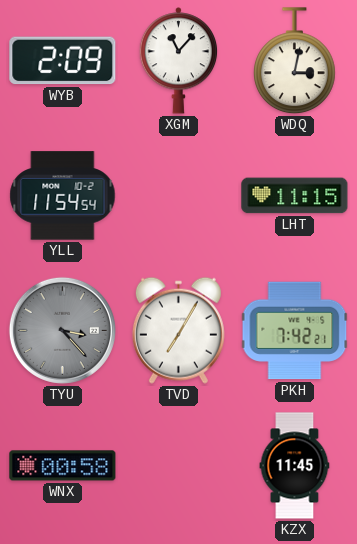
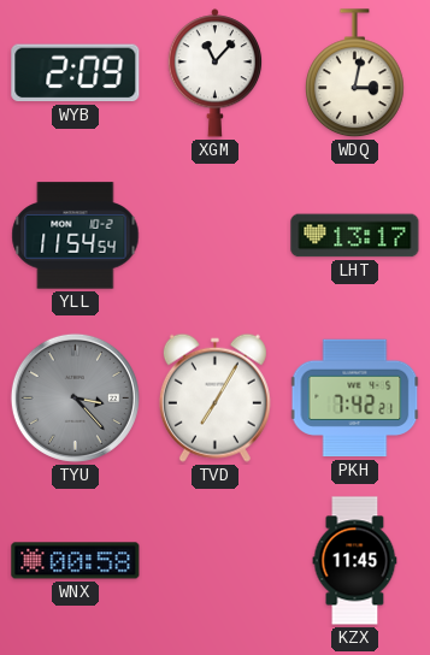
LHT: 11:15 -> 13:17
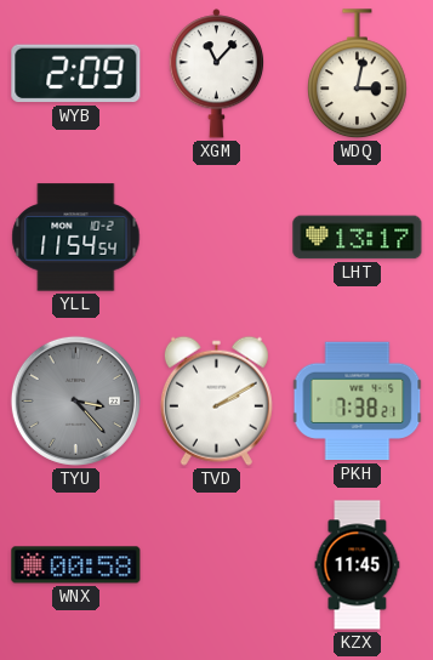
TVD: 7:05 -> 2:10
PKH: 7:42 -> 7:38
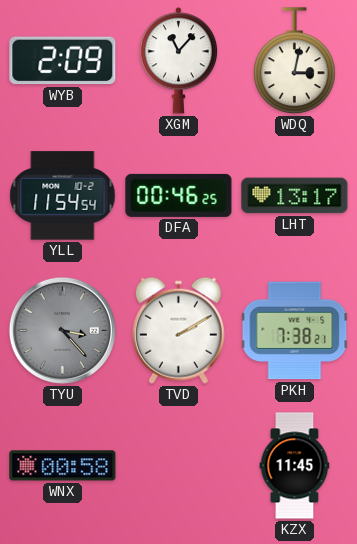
DFA: none -> 00:46
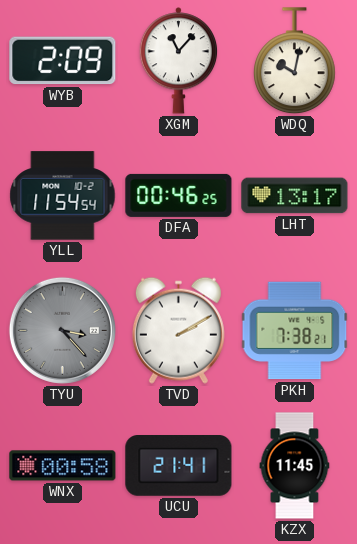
WDQ: 3:02 -> 10:02
UCU: none -> 21:41
